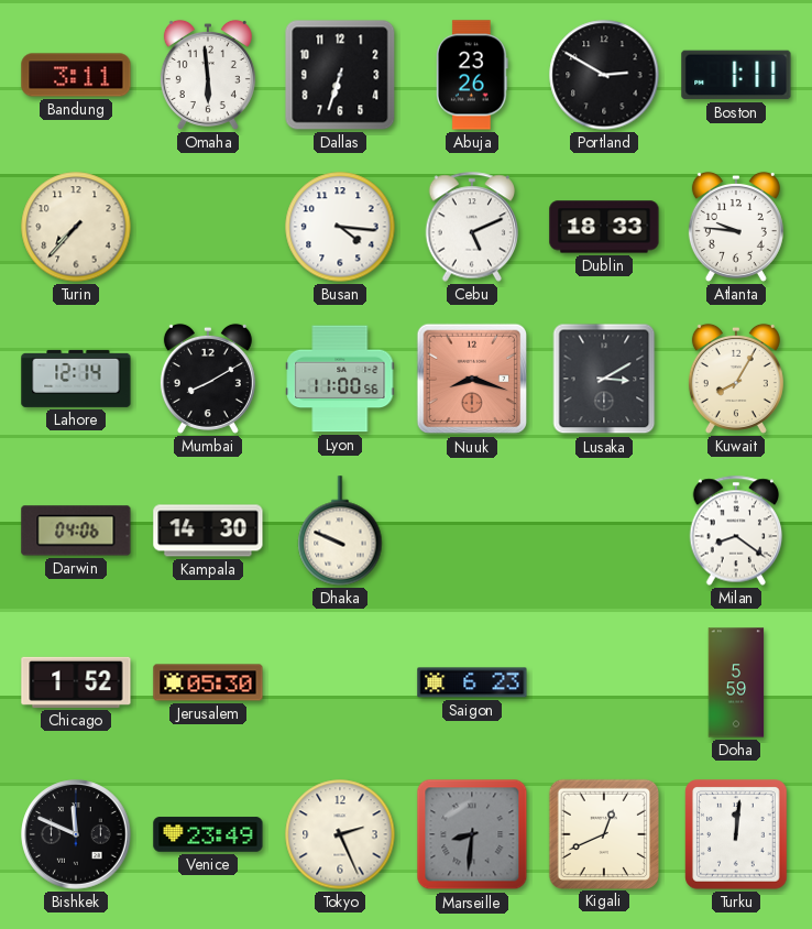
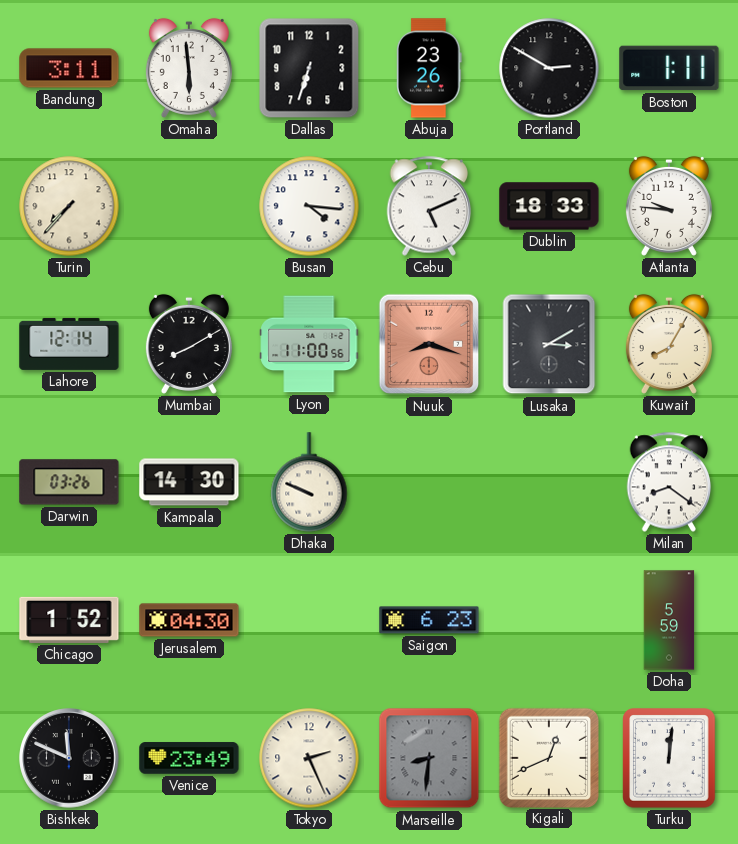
Darwin: 04:06 -> 03:26
Jerusalem: 05:30 -> 04:30
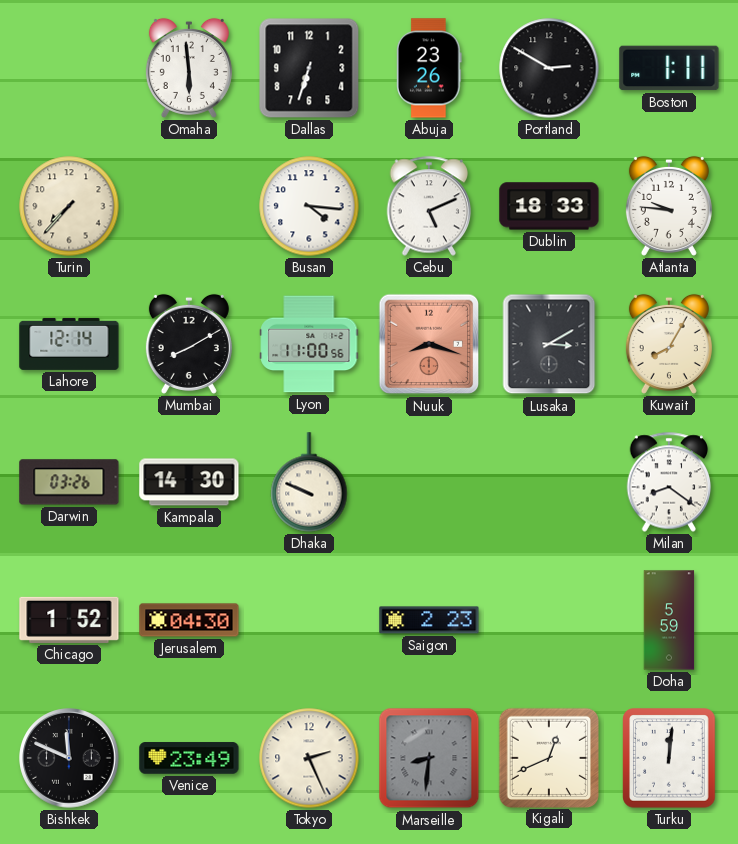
Bandung: 3:11 -> none
Saigon: 6:23 -> 2:23
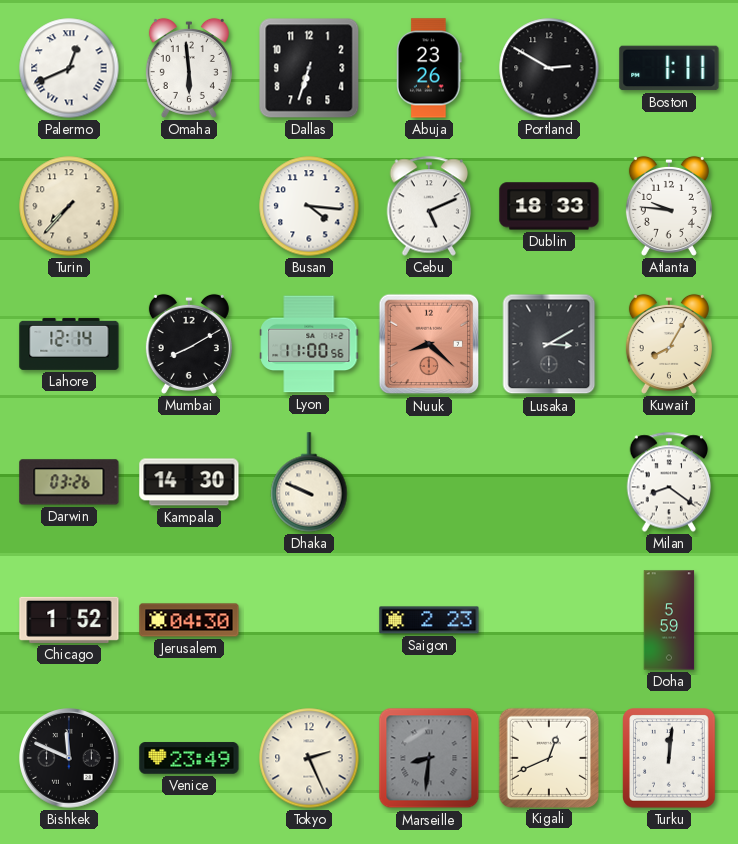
Palermo: none -> 12:41
Nuuk: 8:18 -> 8:22
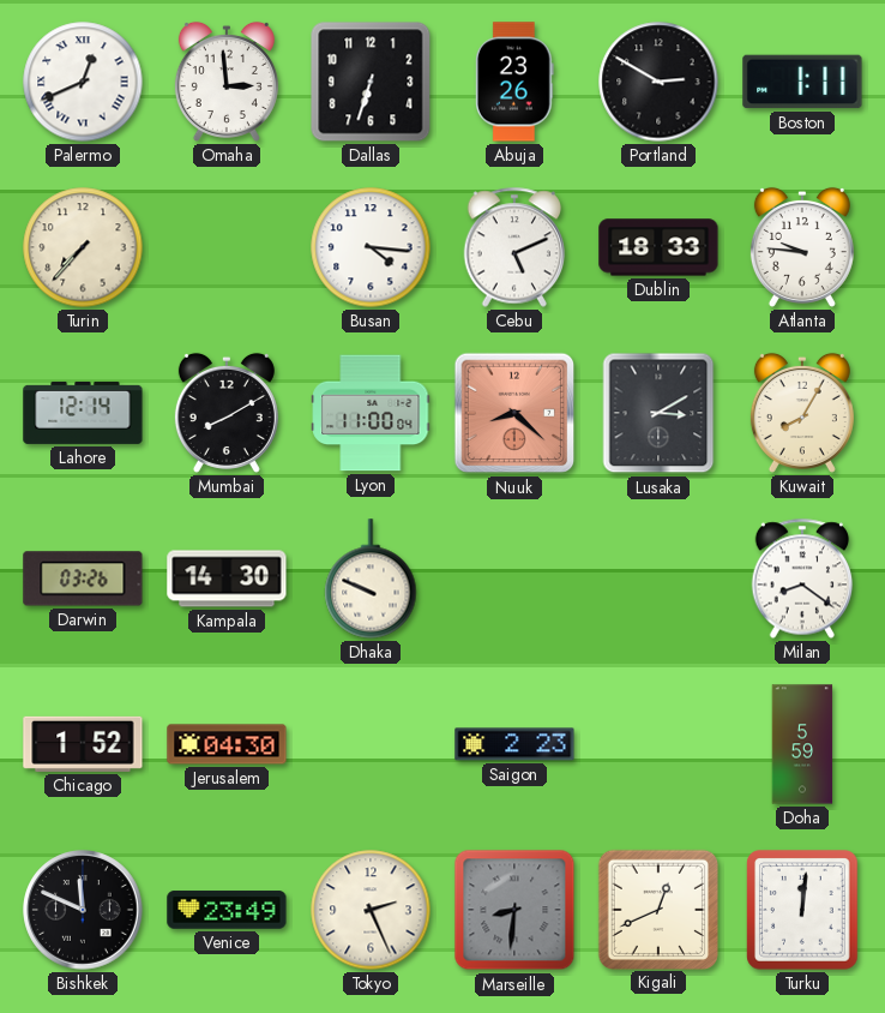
Omaha: 5:59 -> 2:59
Lyon: 11:00:56 -> 11:00:04
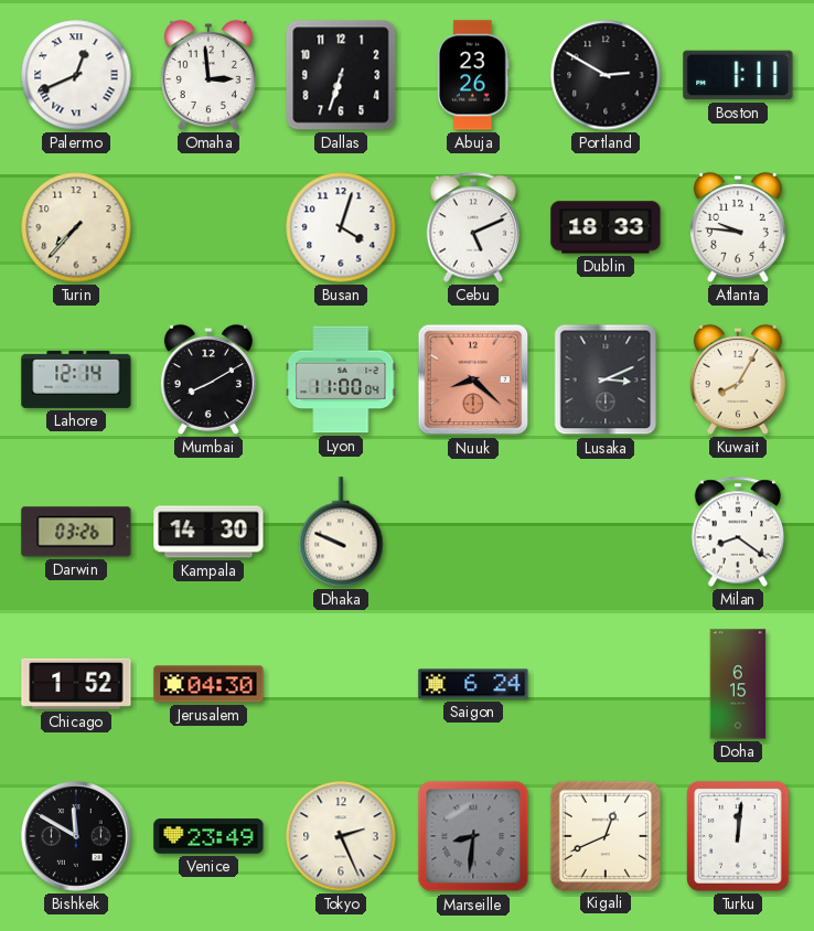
Busan: 4:16 -> 4:03
Lusaka: 3:10 -> 3:11
Saigon: 2:23 -> 6:24
Doha: 5:59 -> 6:15
Bishkek: 11:49 -> 11:50
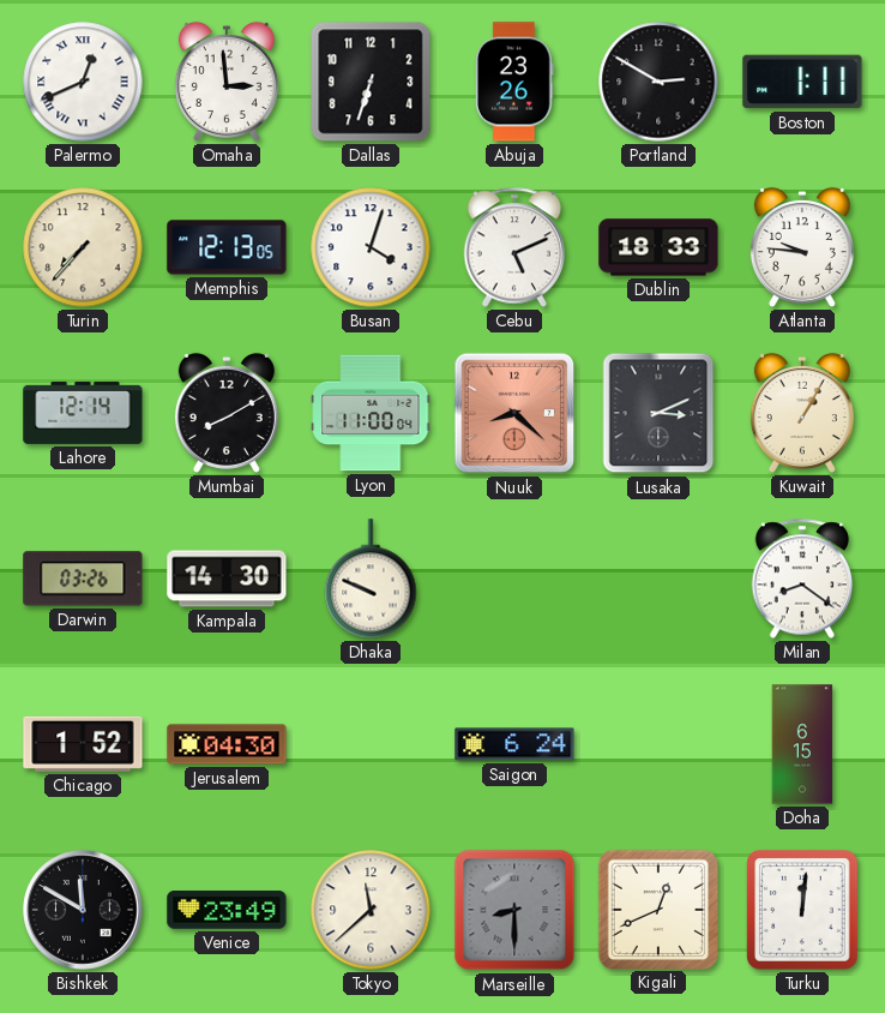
Memphis: none -> 12:13
Kuwait: 8:05 -> 1:05
Tokyo: 2:26 -> 11:38
Marseille: 8:31 -> 8:30
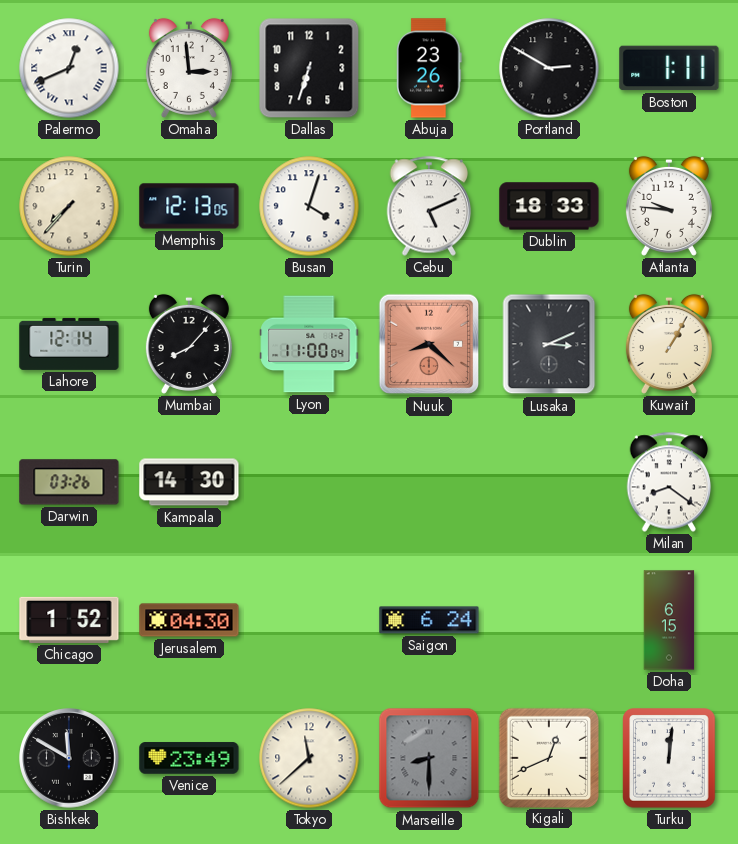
Mumbai: 8:10 -> 8:07
Dhaka: 9:49 -> none
